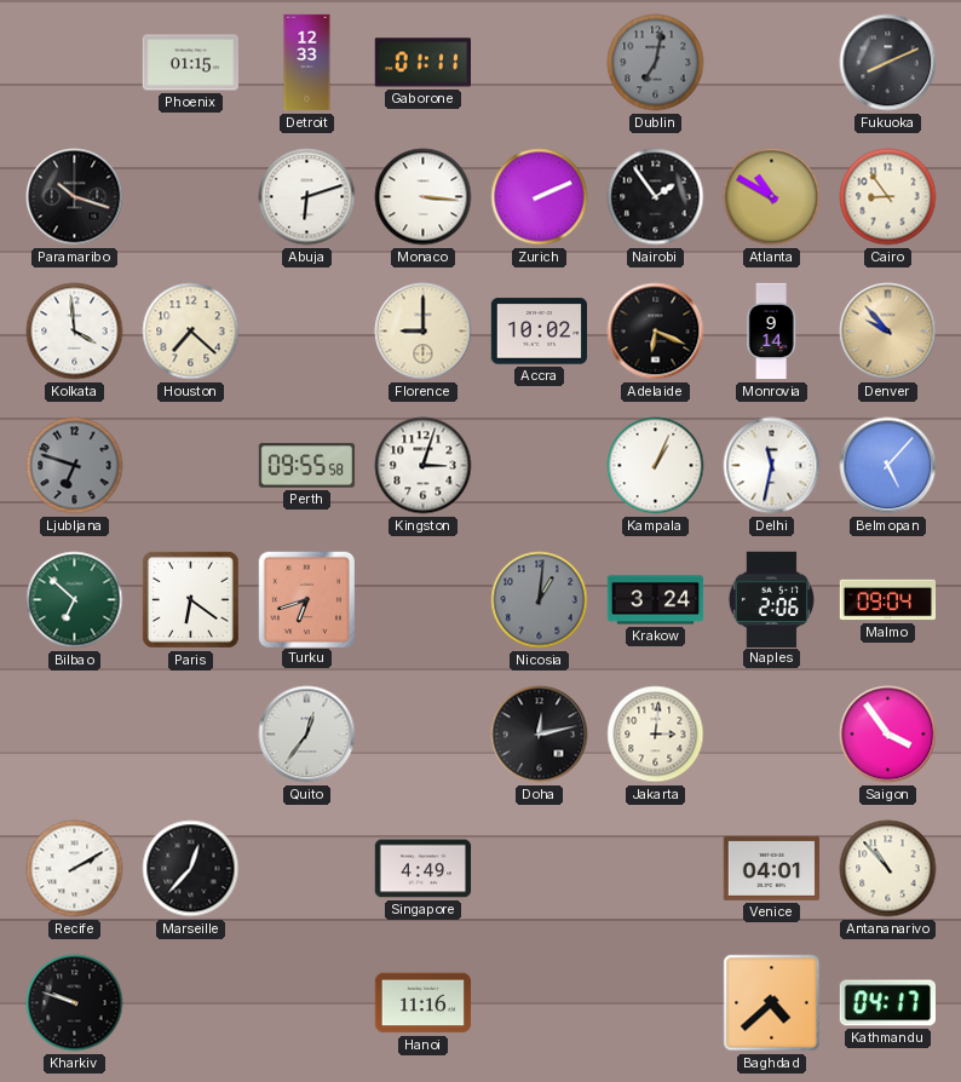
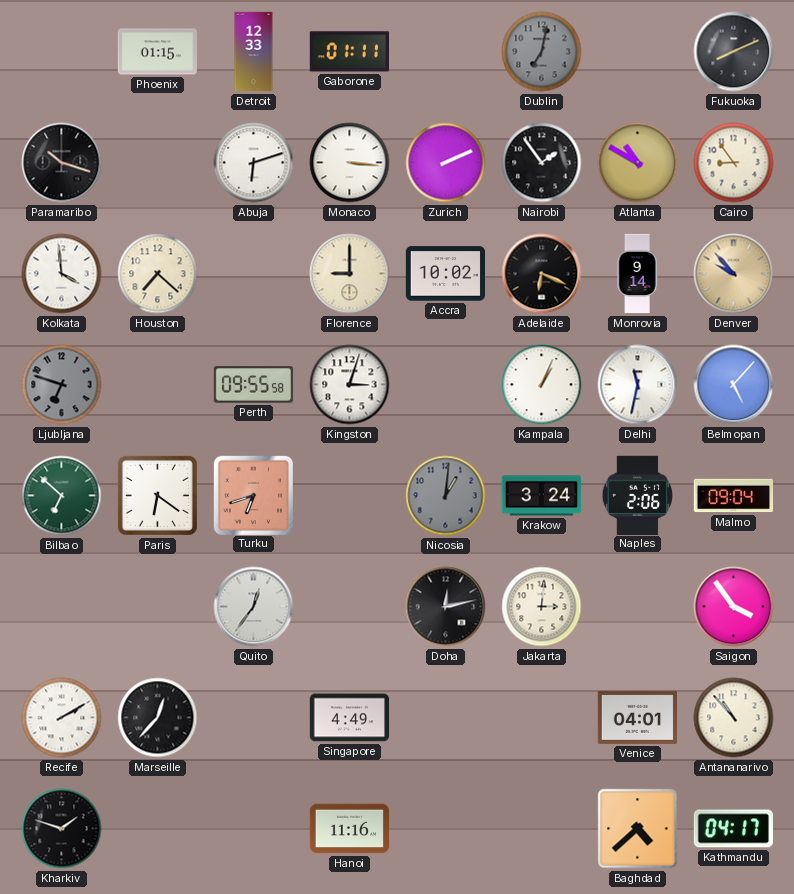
Kharkiv: 9:48 -> 1:48
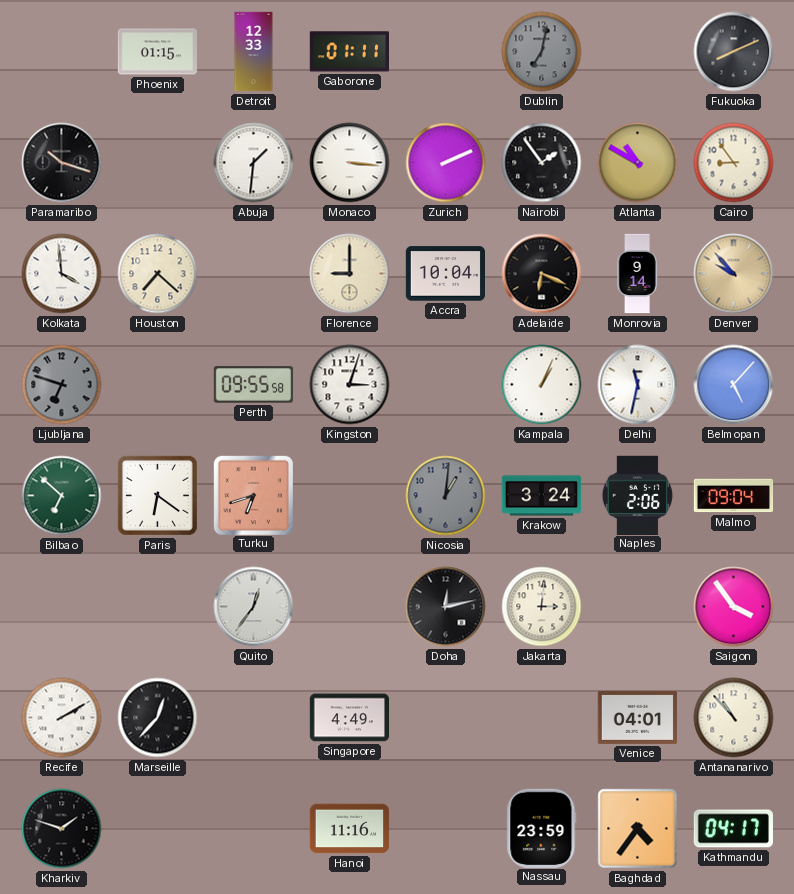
Abuja: 6:12 -> 1:31
Accra: 10:02 -> 10:04
Nassau: none -> 23:59
Baghdad: 4:38 -> 4:36
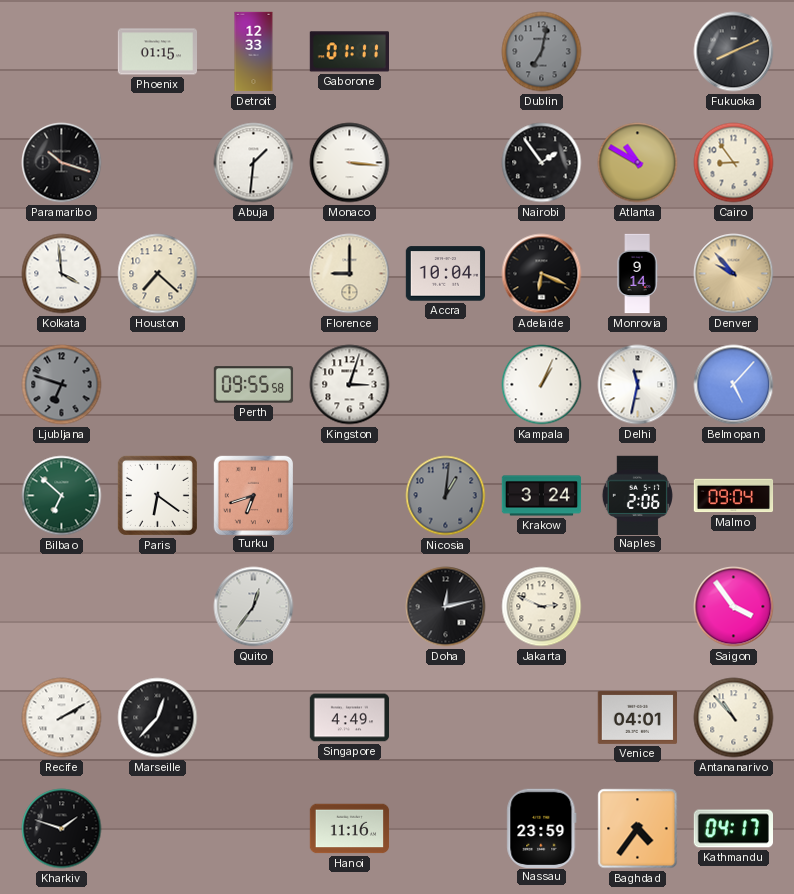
Zurich: 2:11 -> none
Jakarta: 3:01 -> 2:49
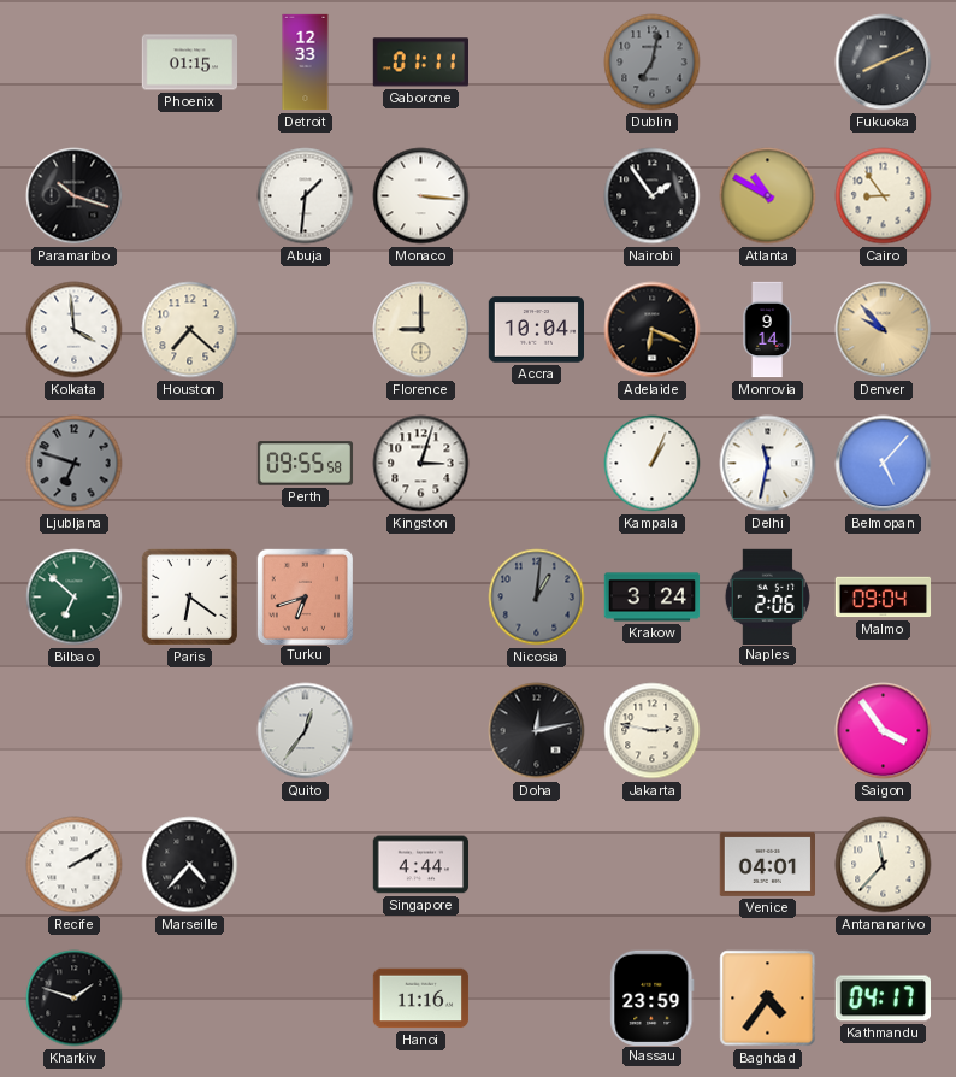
Jakarta: 2:49 -> 2:47
Marseille: 12:37 -> 4:37
Singapore: 4:49 -> 4:44
Antananarivo: 10:53 -> 11:37
